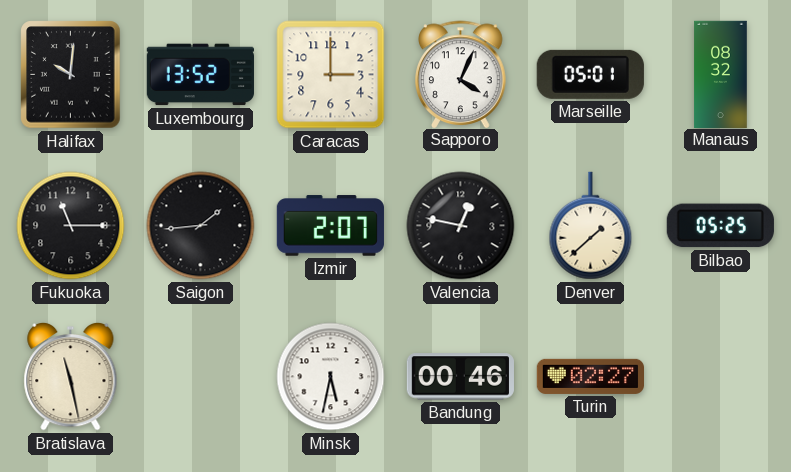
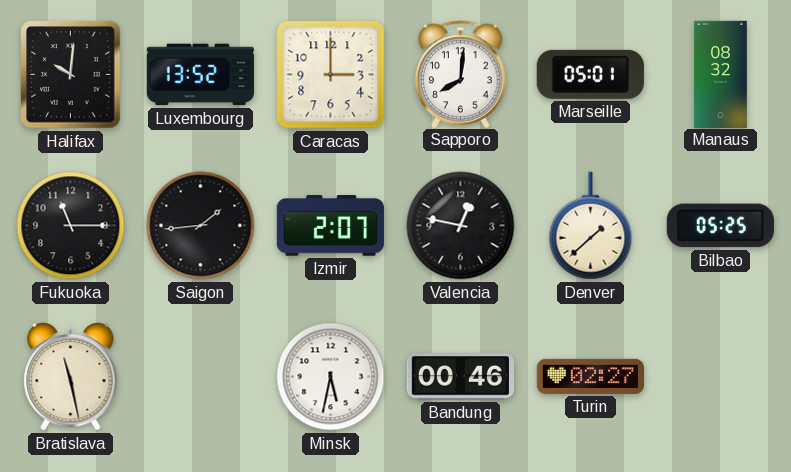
Sapporo: 4:04 -> 8:01
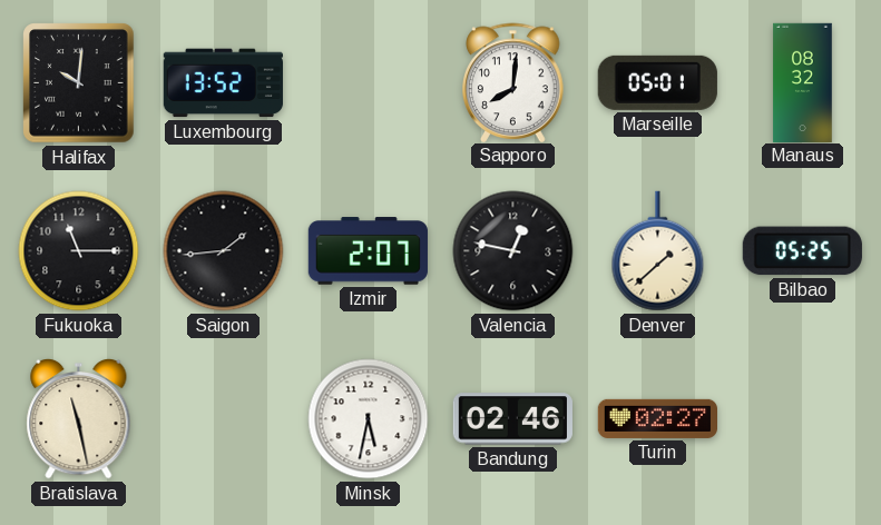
Caracas: 3:00 -> none
Bandung: 00:46 -> 02:46
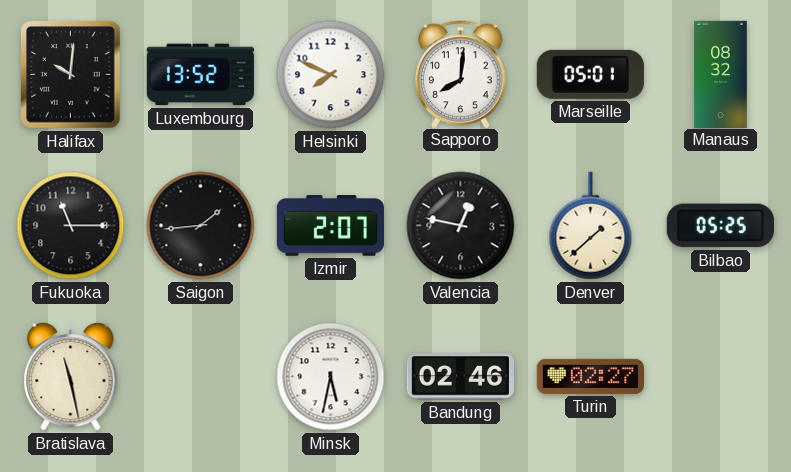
Helsinki: none -> 7:49
